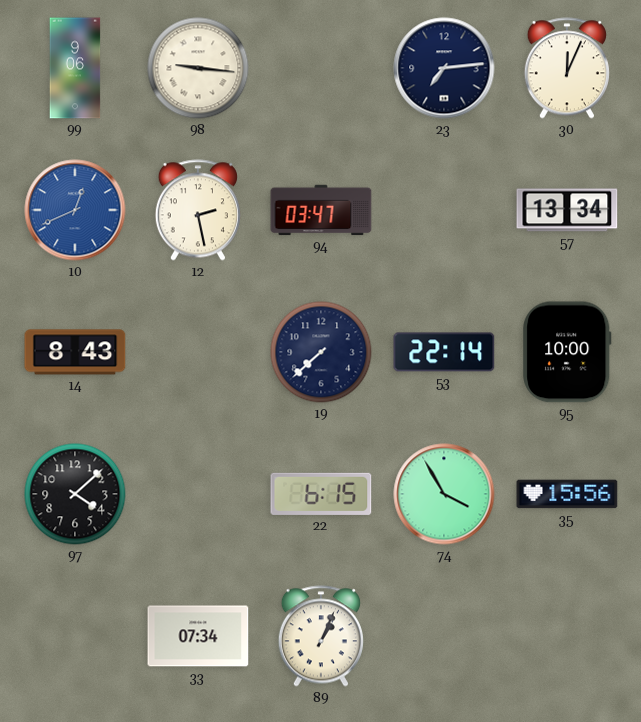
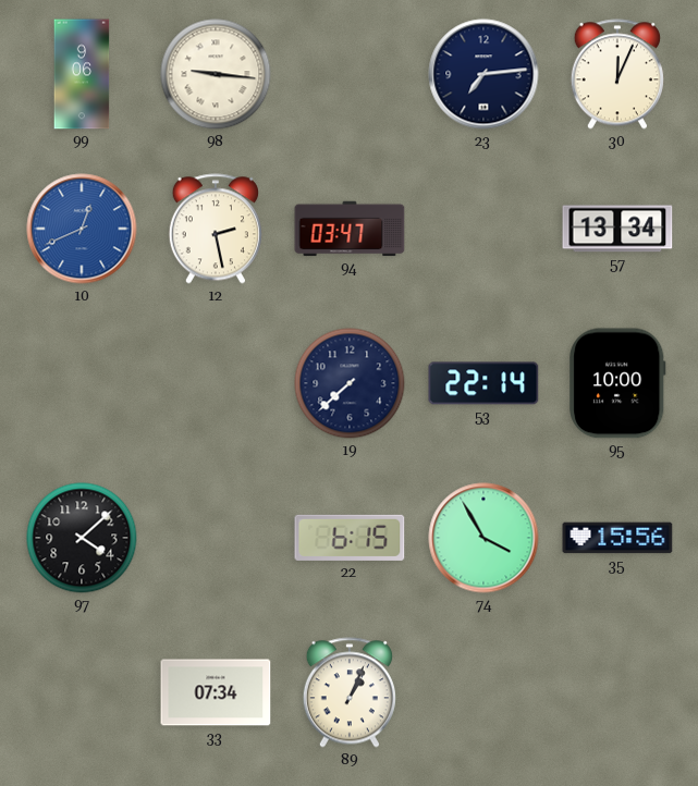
14: 8:43 -> none
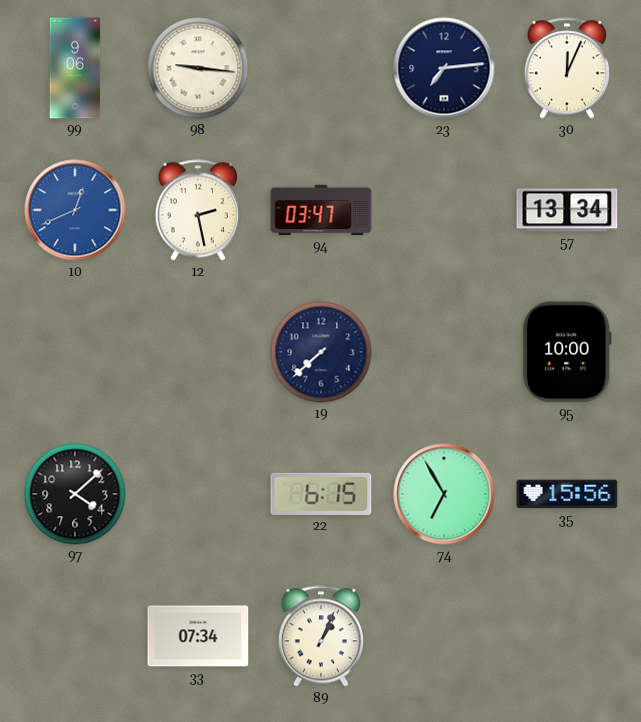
53: 22:14 -> none
74: 3:55 -> 6:55
